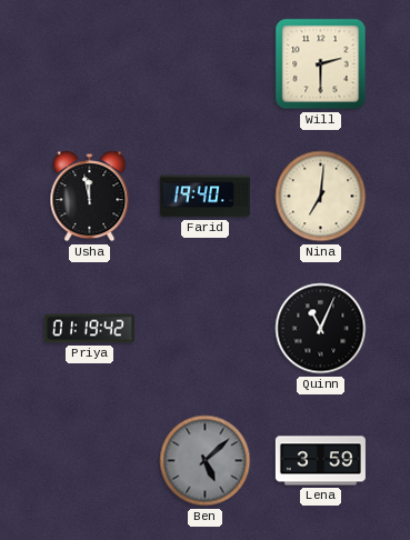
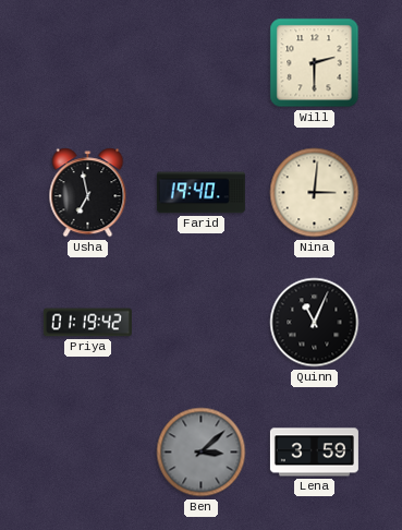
Usha: 11:58 -> 6:58
Nina: 7:01 -> 3:01
Ben: 5:08 -> 3:08
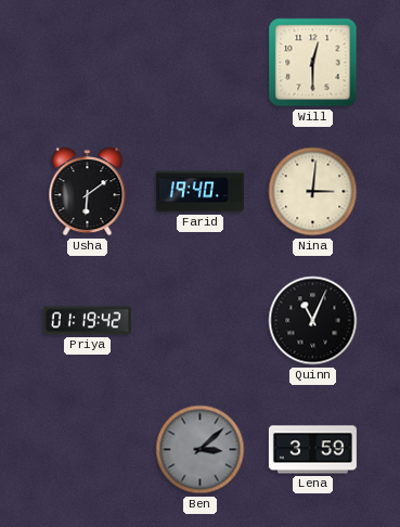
Will: 2:30 -> 12:30
Usha: 6:58 -> 6:09
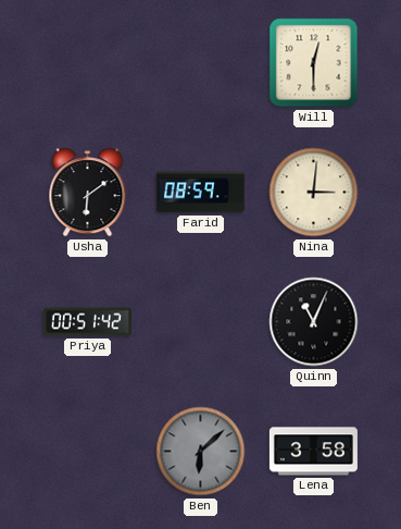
Farid: 19:40 -> 08:59
Priya: 01:19 -> 00:51
Ben: 3:08 -> 6:08
Lena: 3:59 -> 3:58
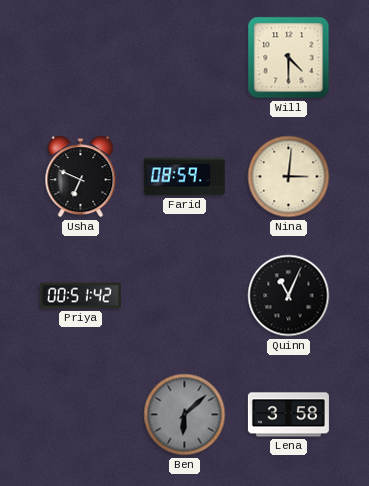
Will: 12:30 -> 4:30
Usha: 6:09 -> 6:49
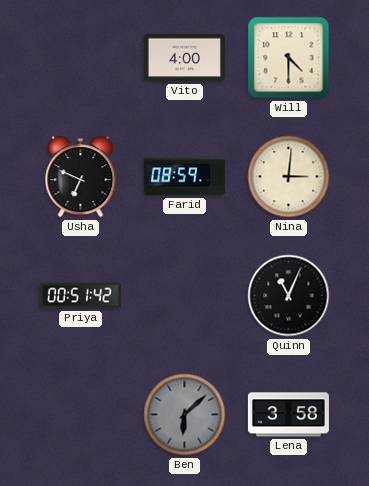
Vito: none -> 4:00
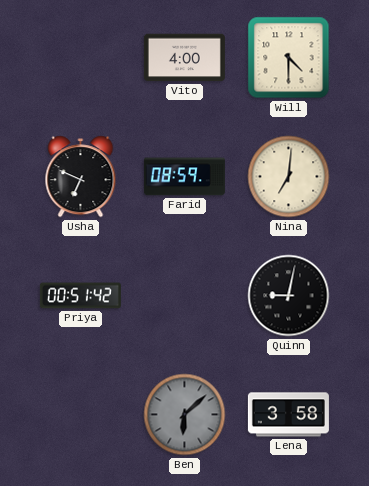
Nina: 3:01 -> 7:01
Quinn: 11:04 -> 9:02
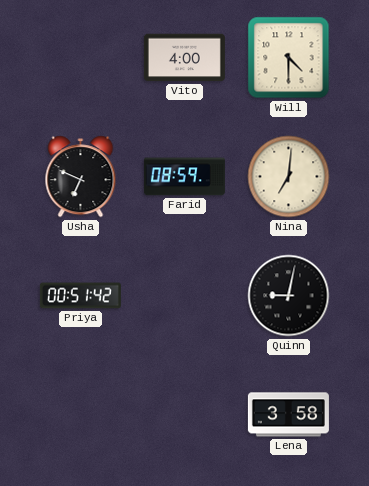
Ben: 6:08 -> none
